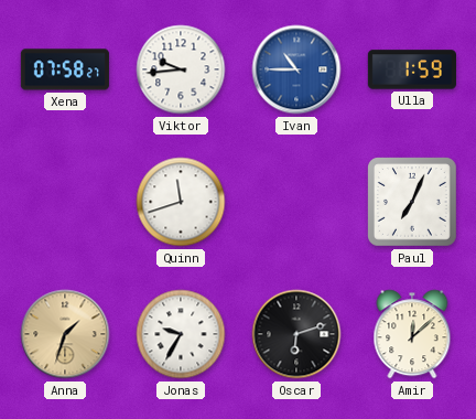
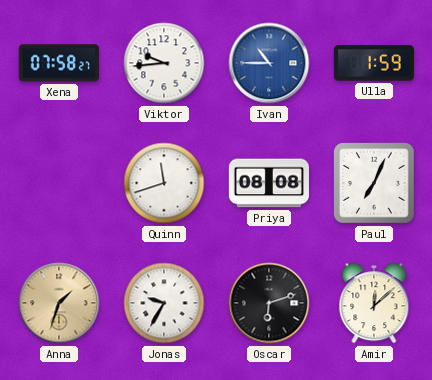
Priya: none -> 08:08
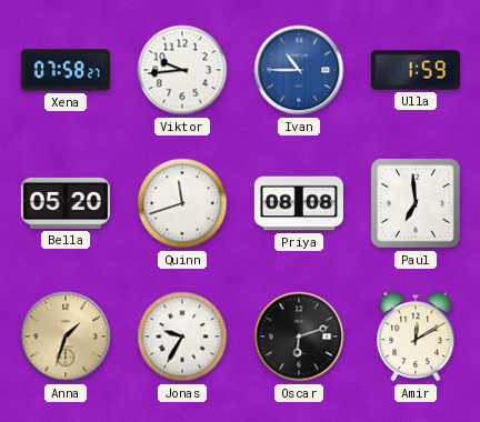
Bella: none -> 05:20
Paul: 7:04 -> 6:59
Amir: 12:08 -> 12:10
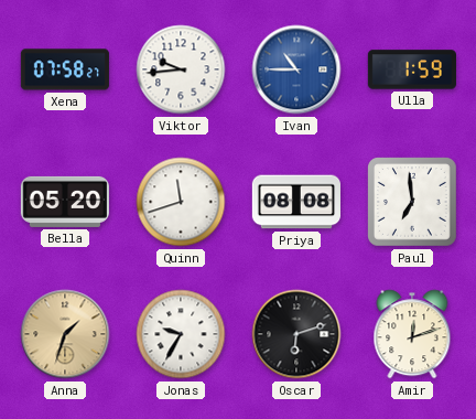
Amir: 12:10 -> 12:12
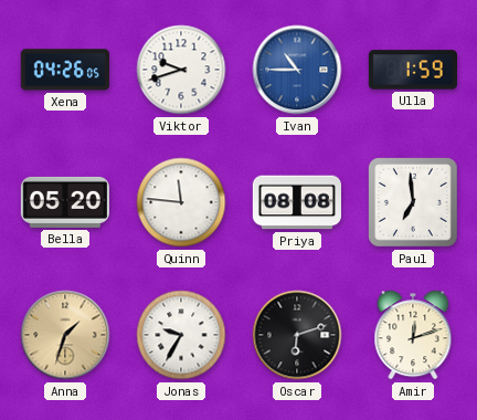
Xena: 07:58 -> 04:26
Viktor: 9:44 -> 9:42
Quinn: 11:42 -> 11:46
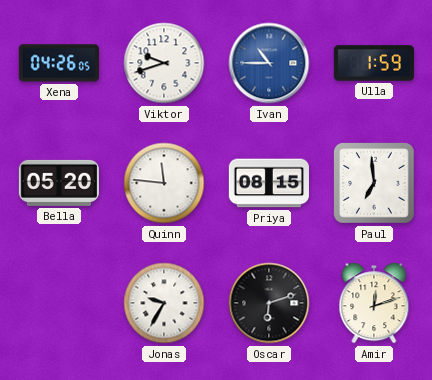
Priya: 08:08 -> 08:15
Anna: 1:33 -> none
